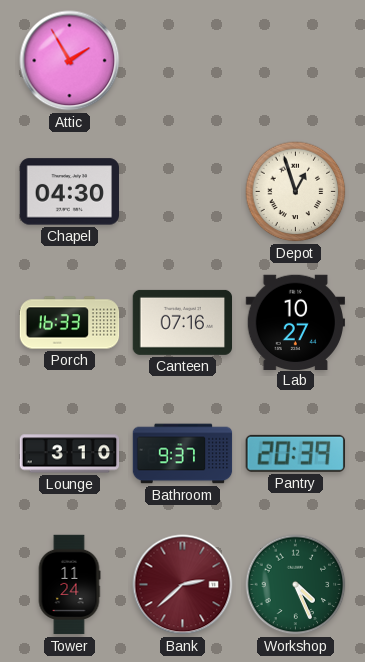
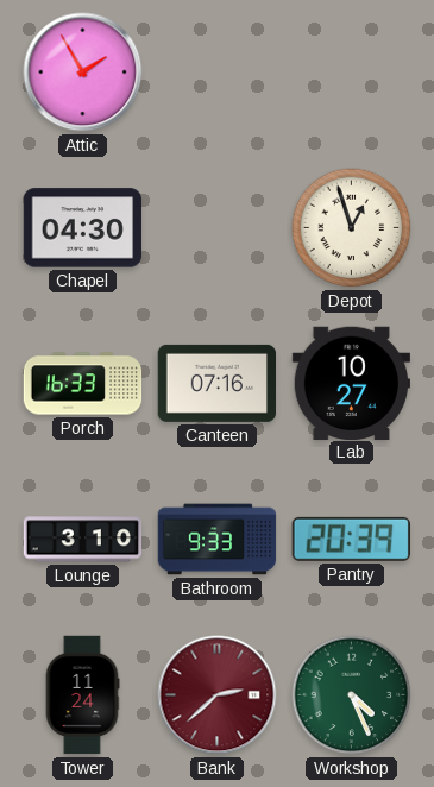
Bathroom: 9:37 -> 9:33
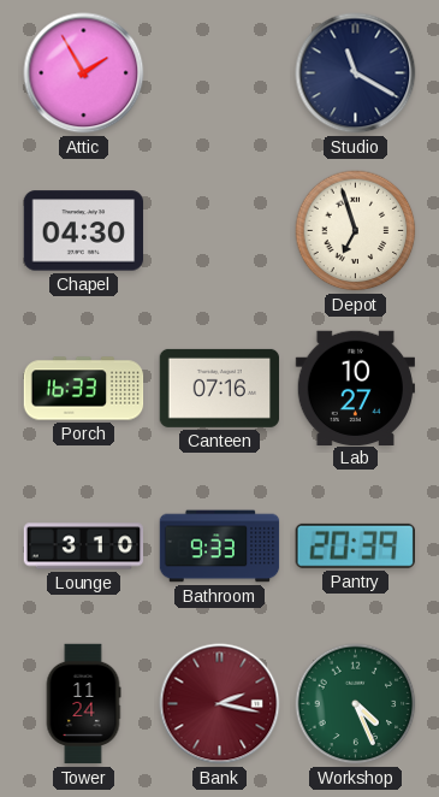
Studio: none -> 11:20
Depot: 12:57 -> 6:57
Bank: 2:38 -> 2:17
